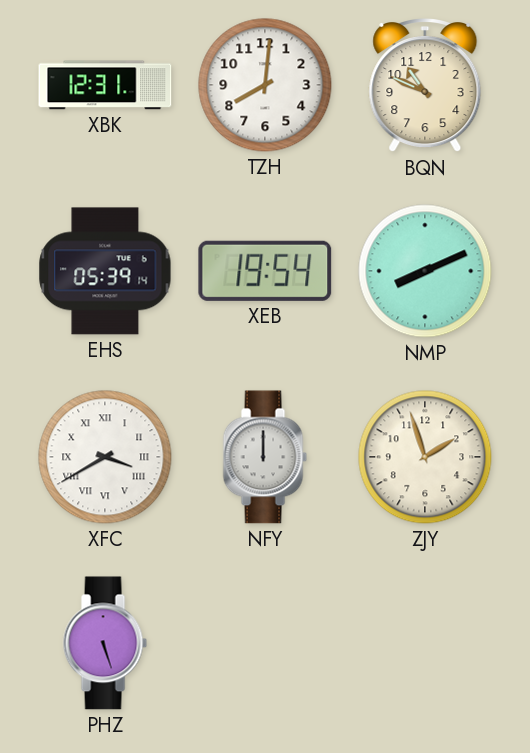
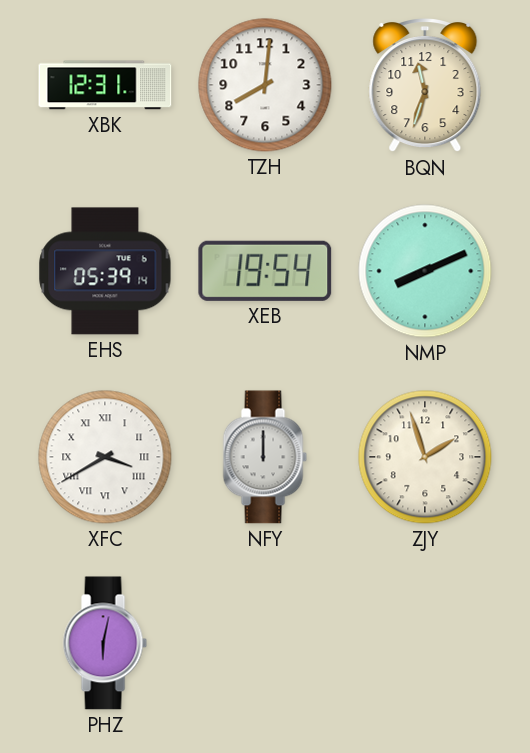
BQN: 10:49 -> 11:33
PHZ: 5:27 -> 6:02
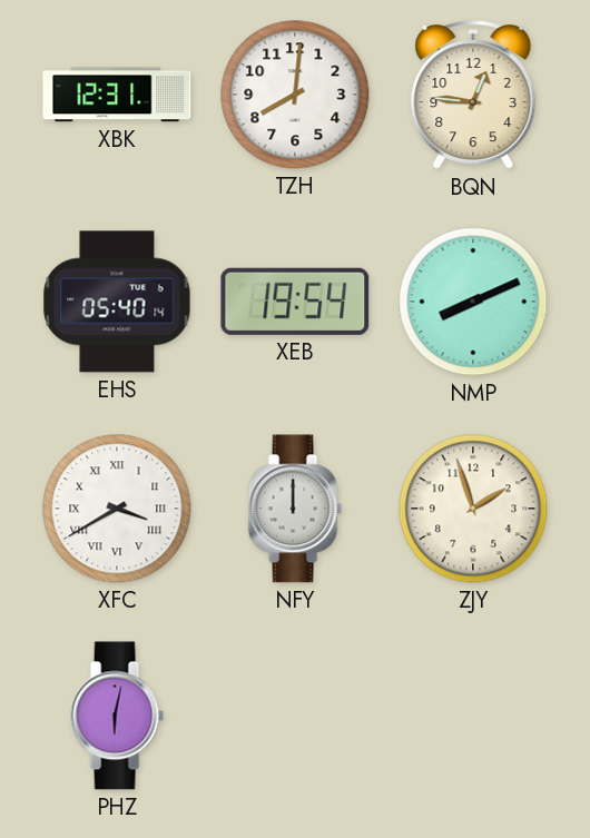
BQN: 11:33 -> 12:46
EHS: 05:39 -> 05:40
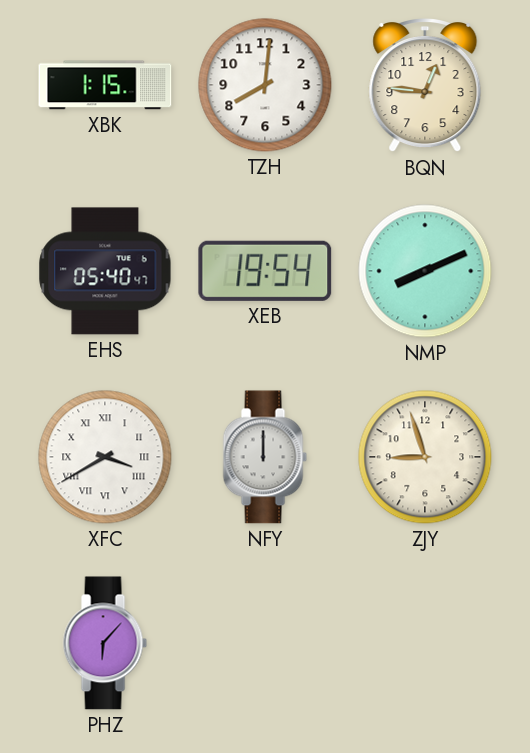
XBK: 12:31 -> 1:15
EHS: 05:40:14 -> 05:40:47
ZJY: 1:57 -> 8:57
PHZ: 6:02 -> 6:07
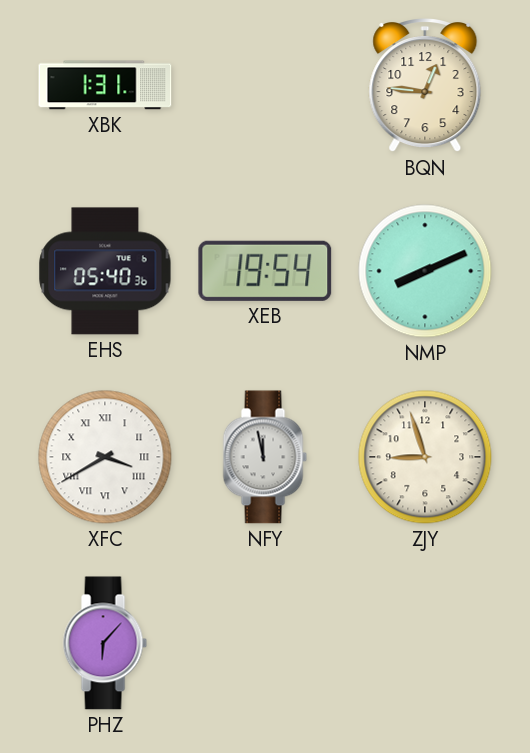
XBK: 1:15 -> 1:31
TZH: 8:01 -> none
EHS: 05:40:47 -> 05:40:36
NFY: 12:00 -> 11:58
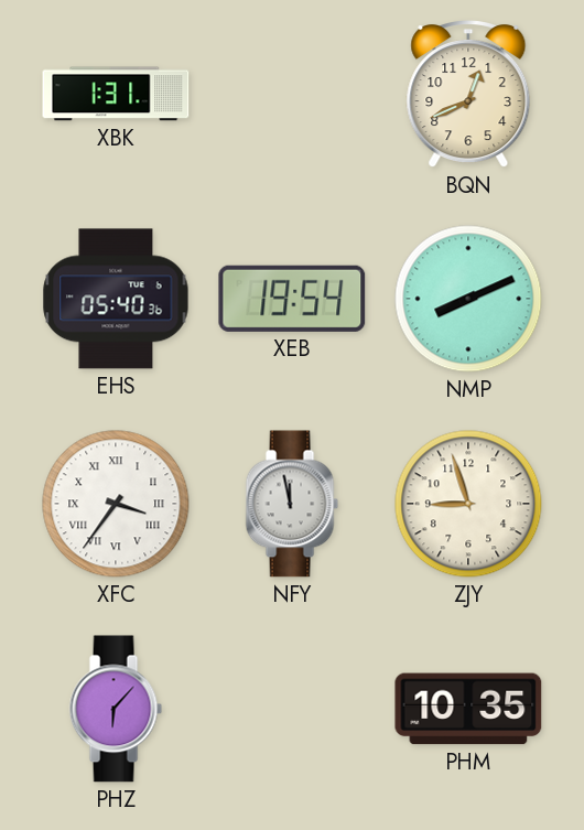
BQN: 12:46 -> 12:41
XFC: 3:40 -> 3:36
PHM: none -> 10:35
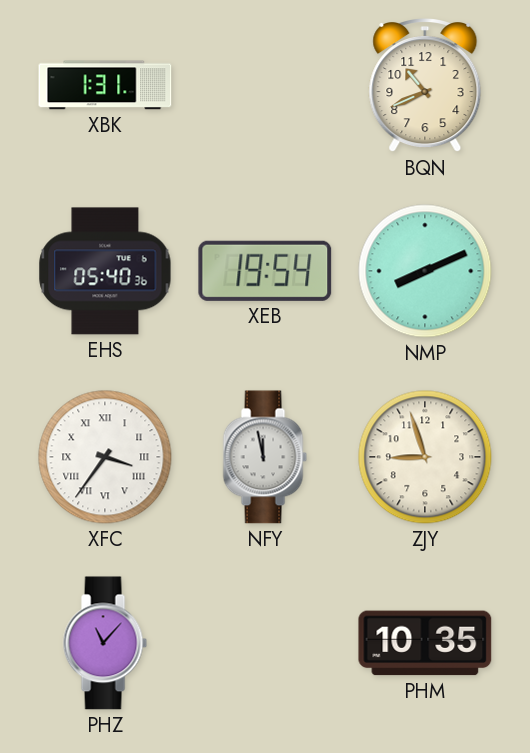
BQN: 12:41 -> 10:41
PHZ: 6:07 -> 11:07
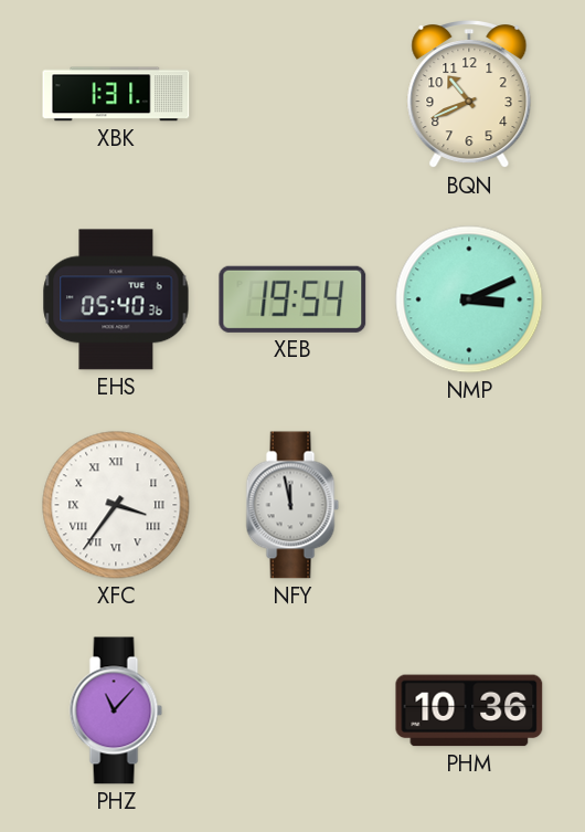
NMP: 8:11 -> 3:11
ZJY: 8:57 -> none
PHM: 10:35 -> 10:36
